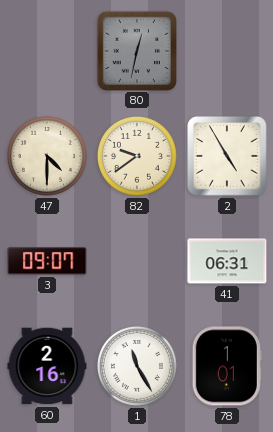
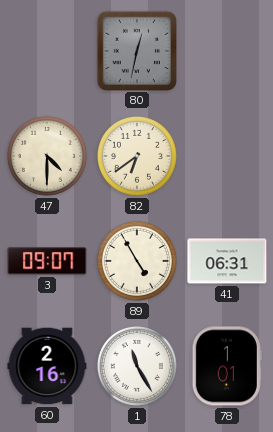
82: 9:39 -> 6:39
2: 4:55 -> none
89: none -> 4:55
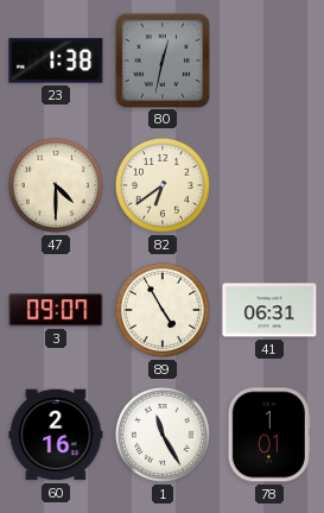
23: none -> 1:38
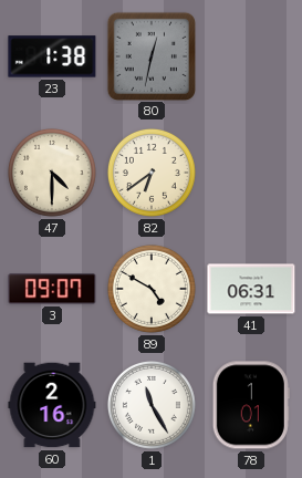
89: 4:55 -> 4:50
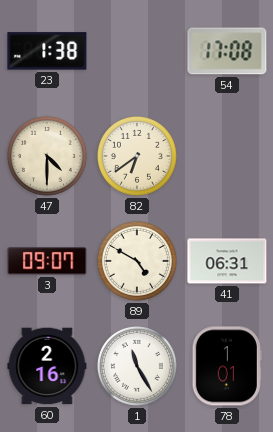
80: 12:32 -> none
54: none -> 17:08
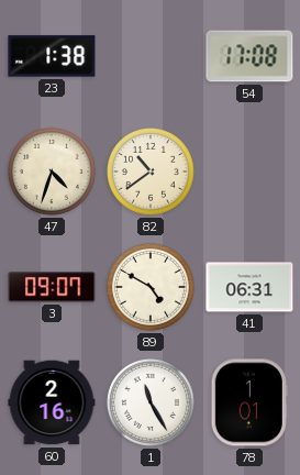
47: 4:30 -> 4:33
82: 6:39 -> 10:39
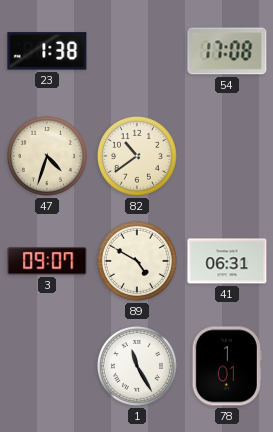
60: 2:16 -> none
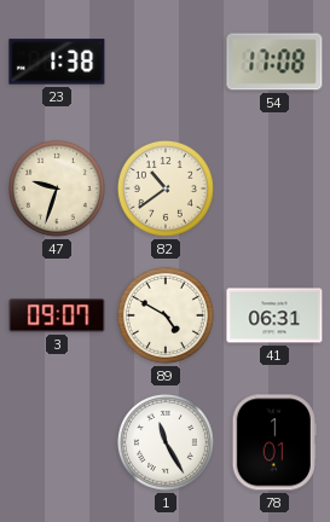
47: 4:33 -> 9:33
